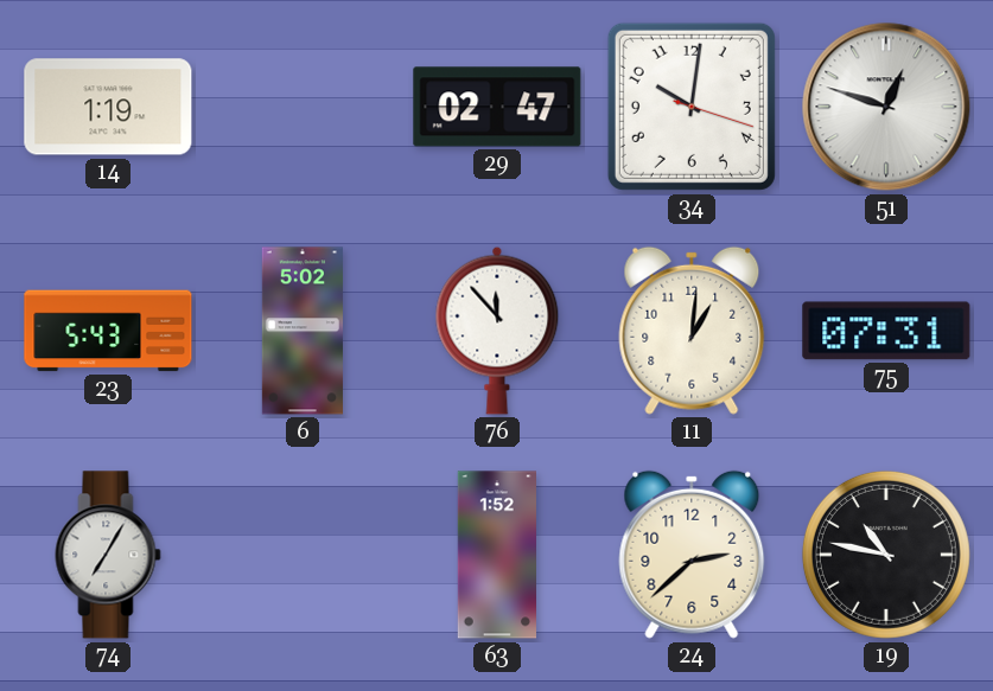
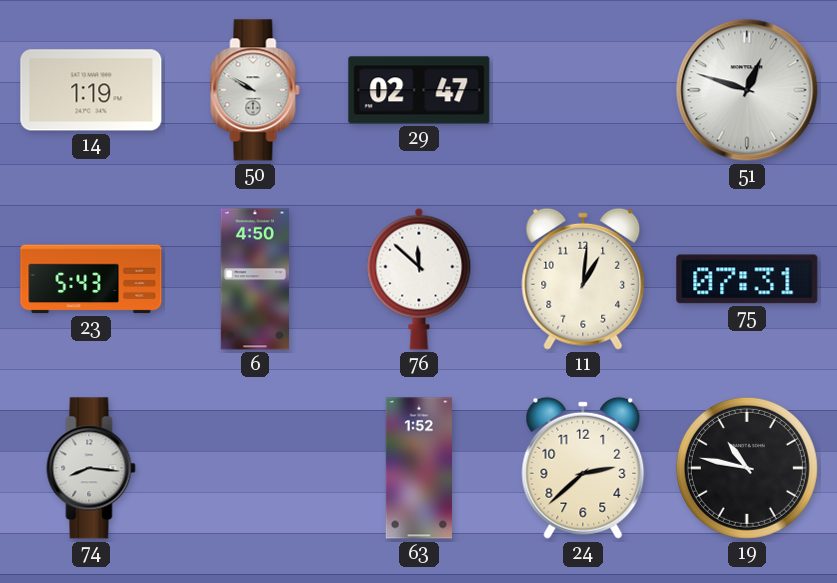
50: none -> 9:50
34: 10:01 -> none
6: 5:02 -> 4:50
76: 11:53 -> 11:52
74: 7:05 -> 8:16
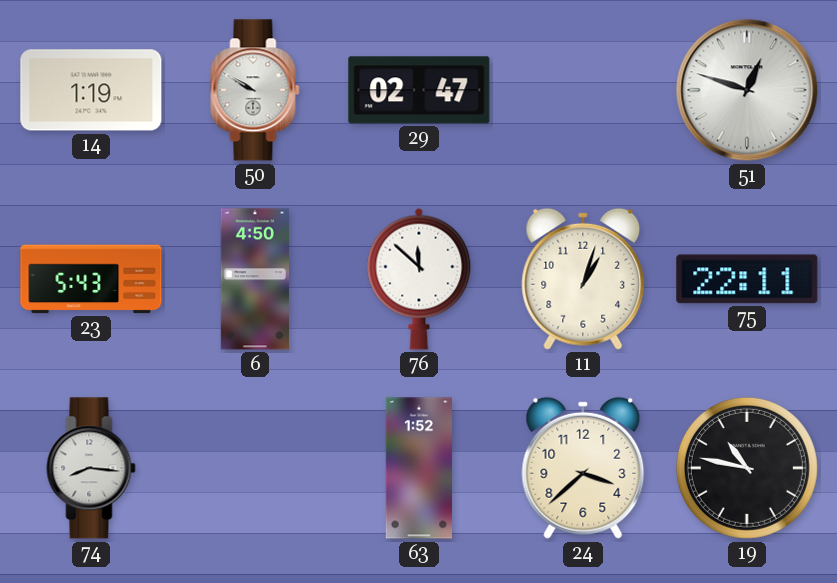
11: 1:01 -> 1:03
75: 07:31 -> 22:11
24: 2:38 -> 3:38
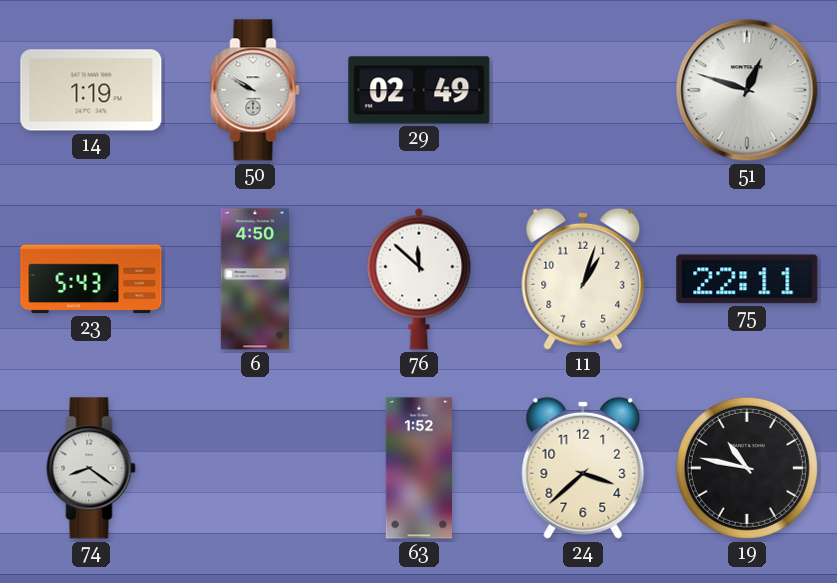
29: 02:47 -> 02:49
74: 8:16 -> 8:21
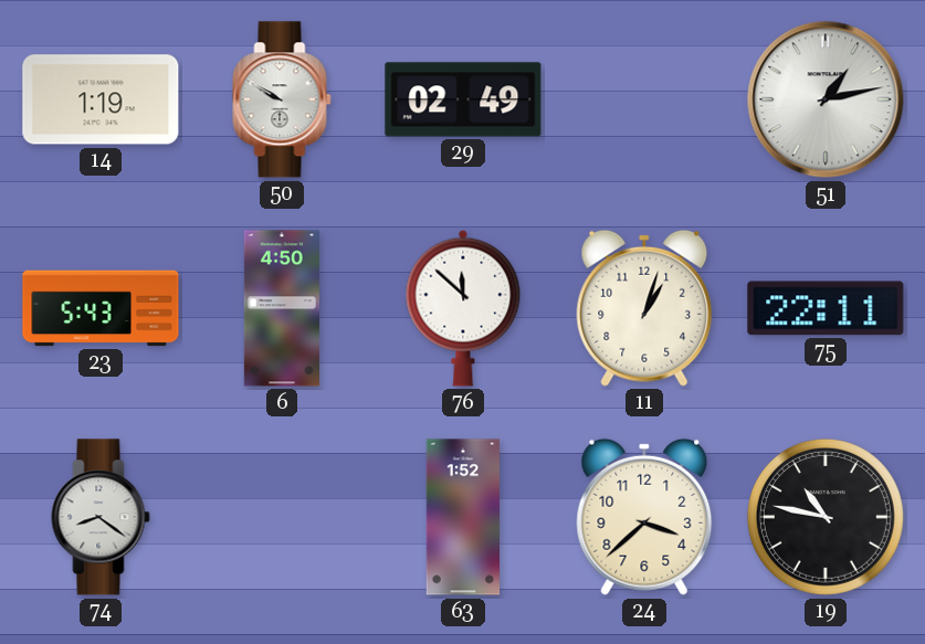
51: 12:48 -> 1:13
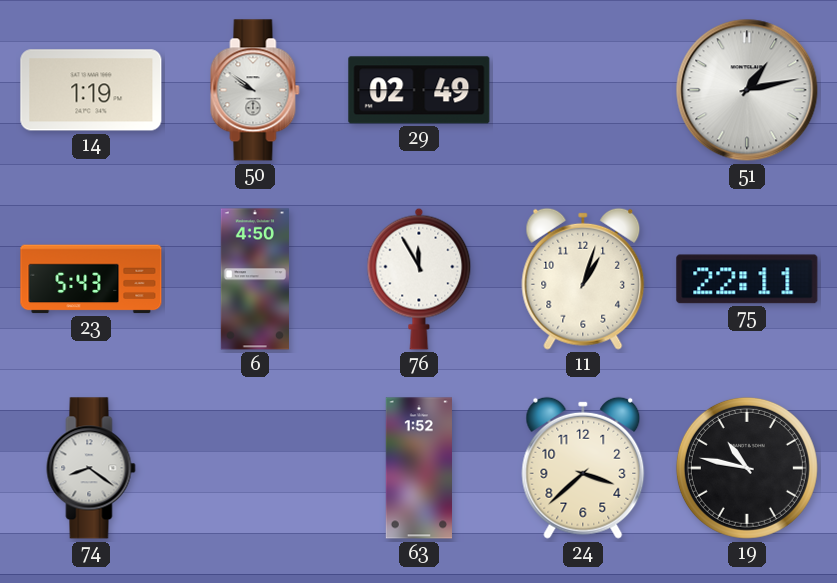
50: 9:50 -> 9:51
76: 11:52 -> 11:55
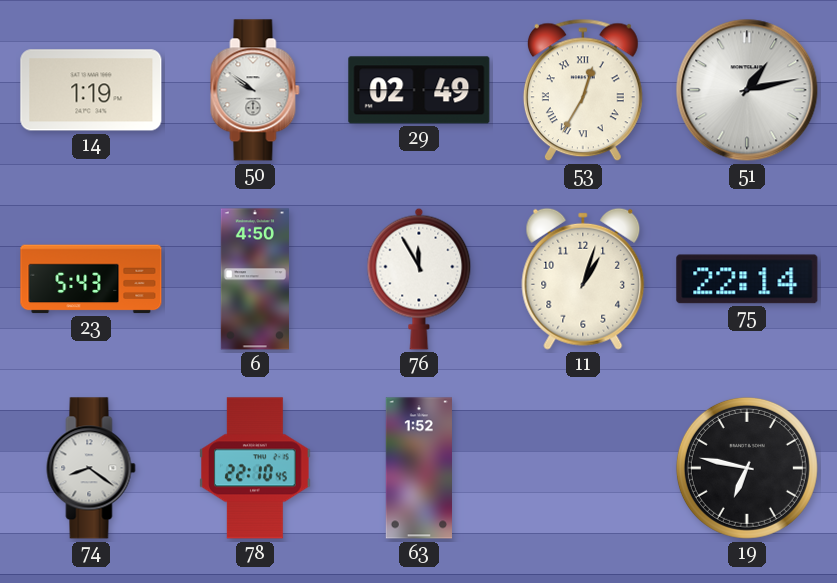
53: none -> 12:35
75: 22:11 -> 22:14
78: none -> 22:10
24: 3:38 -> none
19: 10:47 -> 6:47
